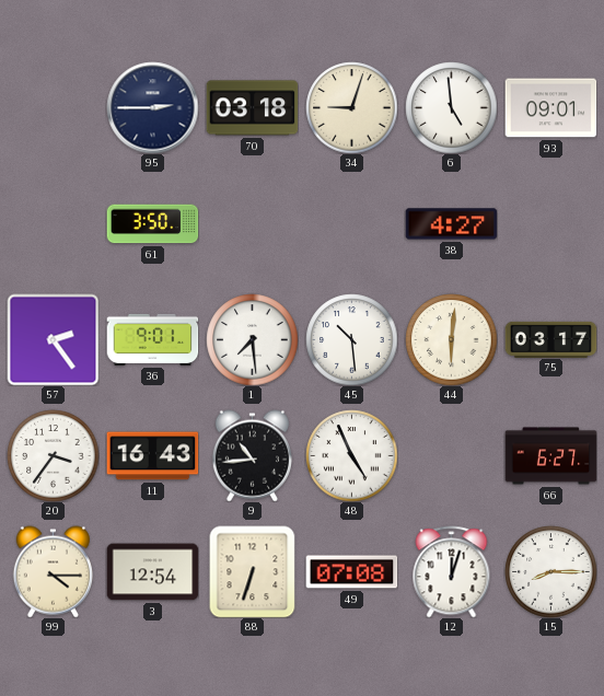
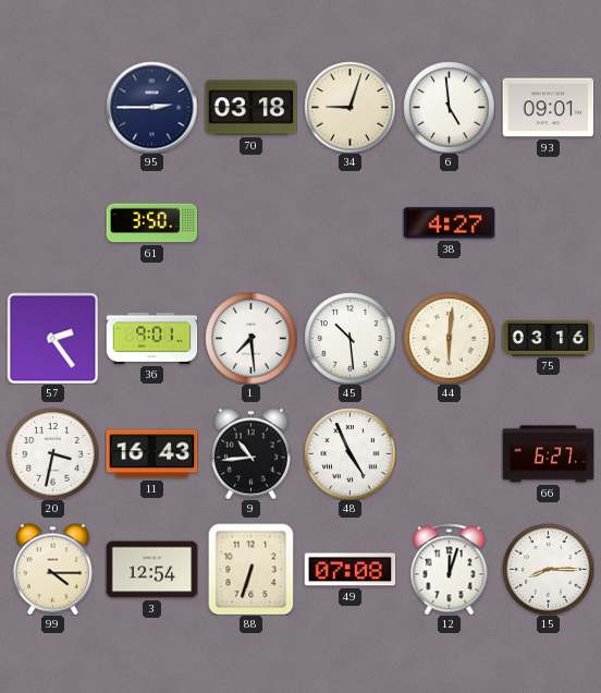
75: 03:17 -> 03:16
20: 3:36 -> 3:32
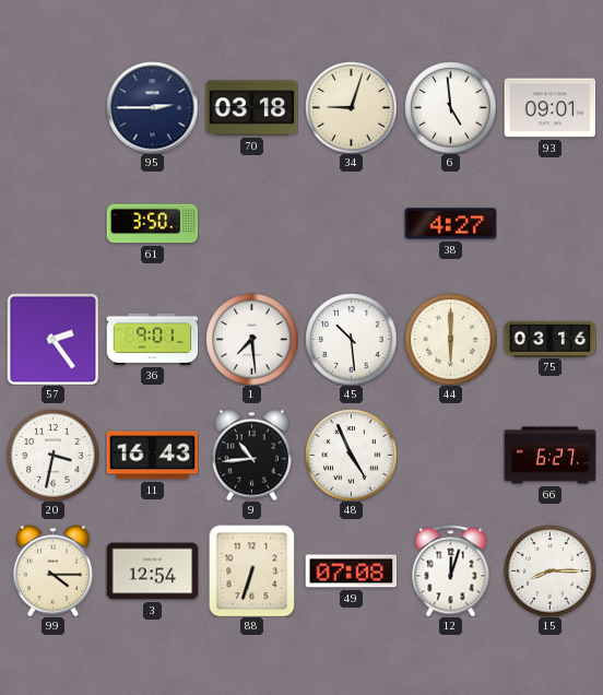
44: 6:01 -> 6:00
